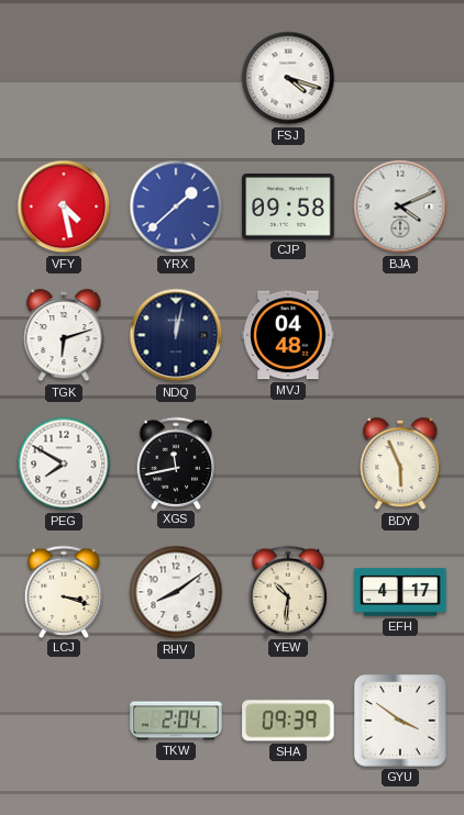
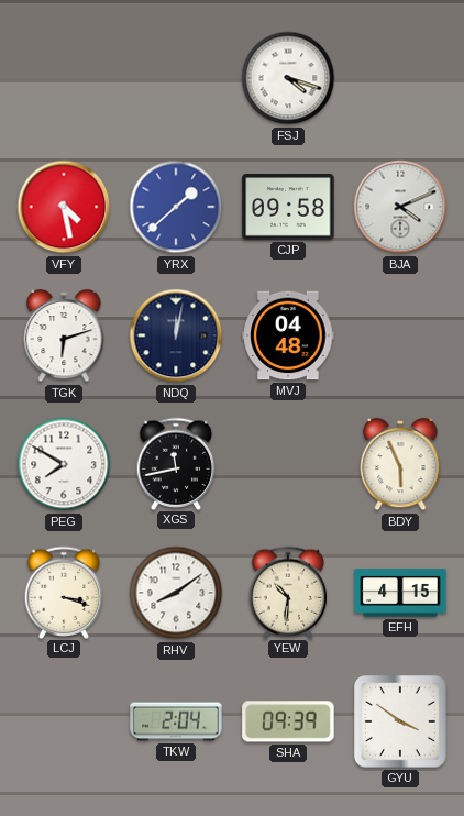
EFH: 4:17 -> 4:15
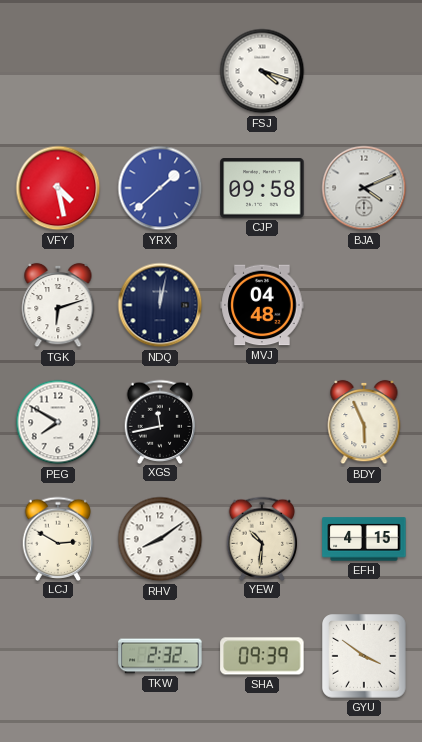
LCJ: 3:18 -> 2:50
TKW: 2:04 -> 2:32
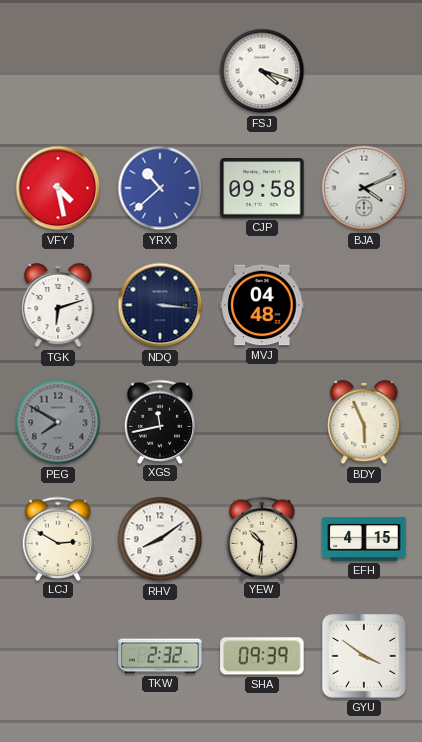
YRX: 1:38 -> 10:38
NDQ: 12:02 -> 3:16
PEG dial: white -> grey
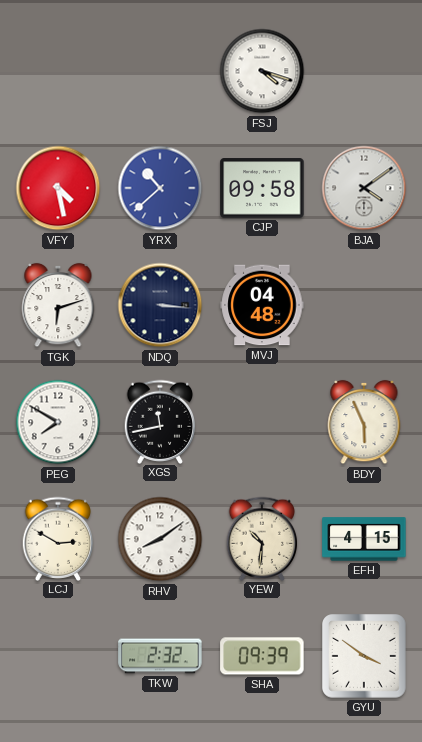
BJA: 4:11 -> 4:09
PEG dial: grey -> white
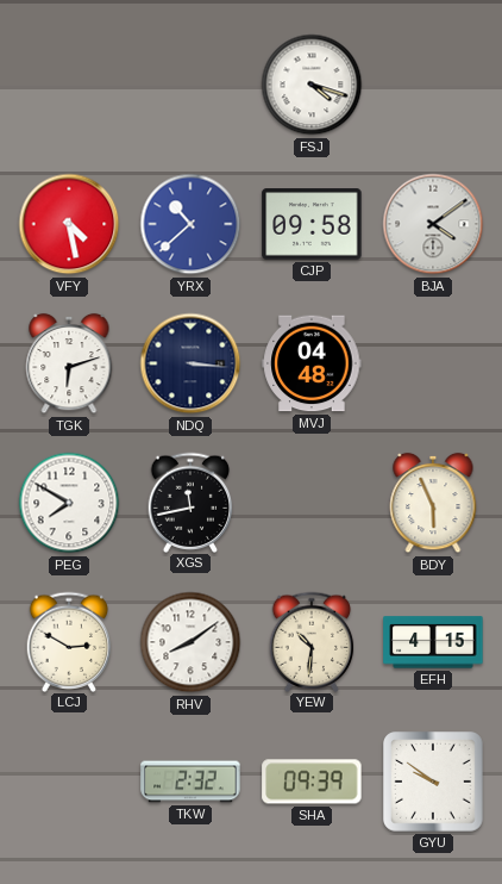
GYU: 3:51 -> 9:51
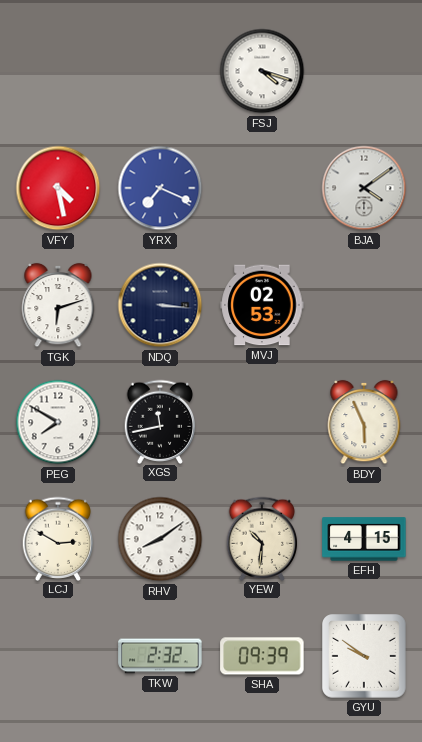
YRX: 10:38 -> 7:19
CJP: 09:58 -> none
MVJ: 04:48 -> 02:53
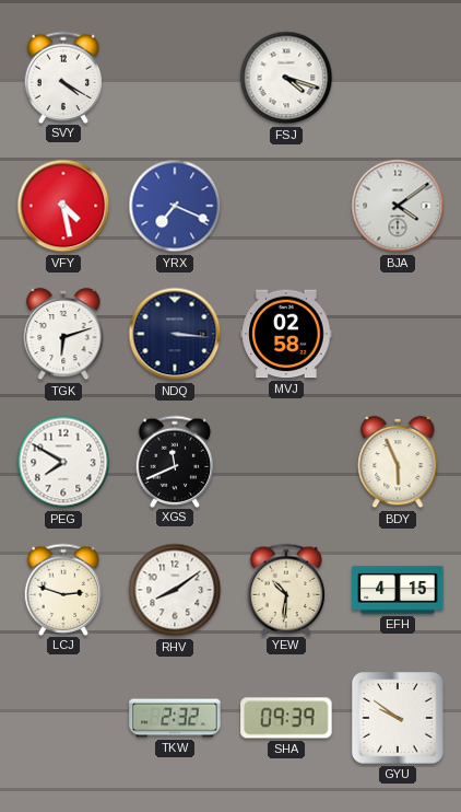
SVY: none -> 4:20
MVJ: 02:53 -> 02:58
XGS: 11:43 -> 11:41
LCJ: 2:50 -> 2:48
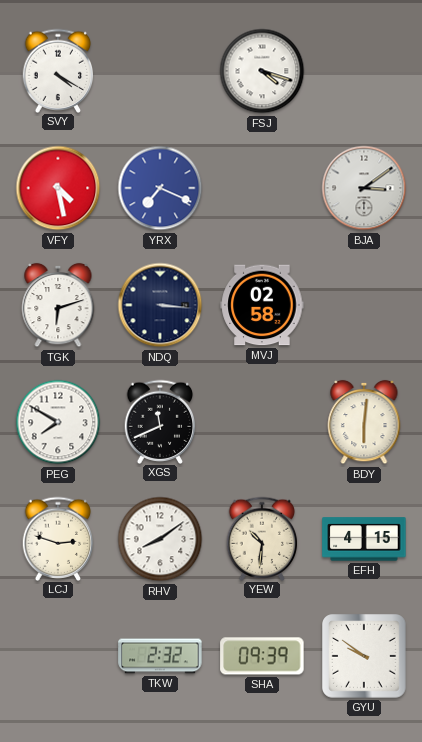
BJA: 4:09 -> 3:09
BDY: 5:56 -> 6:01
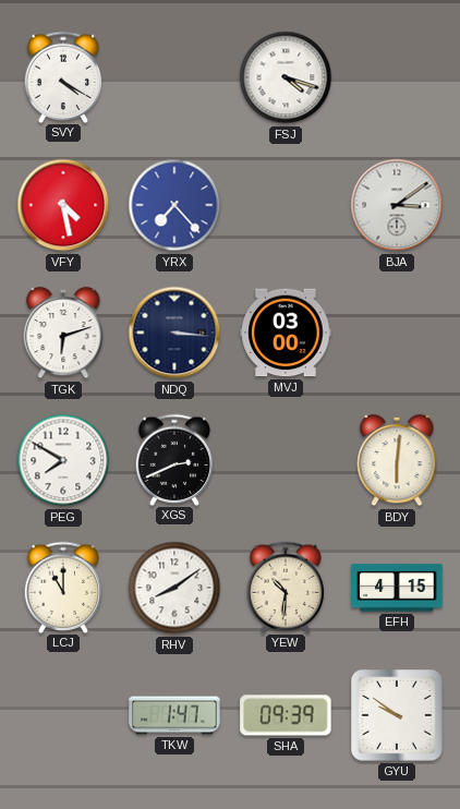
YRX: 7:19 -> 7:23
MVJ: 02:58 -> 03:00
XGS: 11:41 -> 2:41
LCJ: 2:48 -> 11:00
TKW: 2:32 -> 1:47
